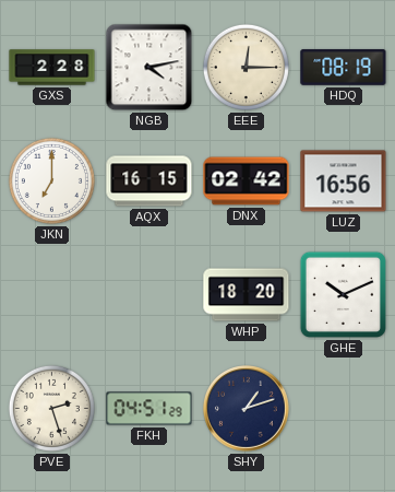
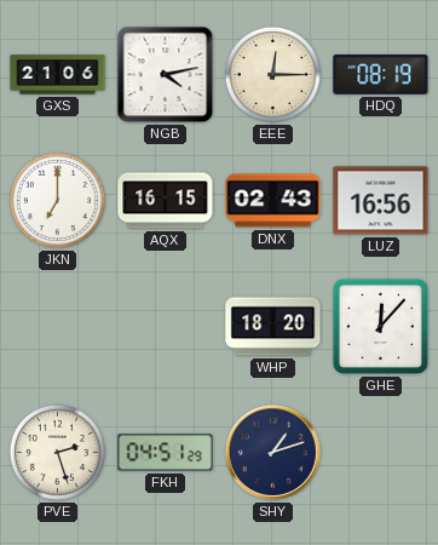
GXS: 2:28 -> 21:06
DNX: 02:42 -> 02:43
GHE: 10:11 -> 12:07
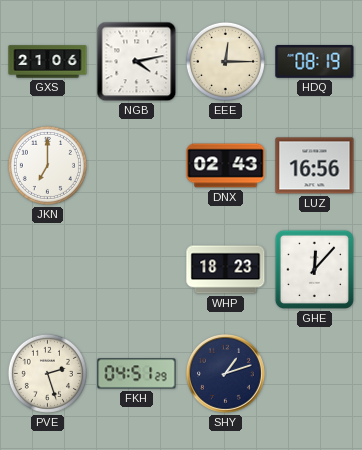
AQX: 16:15 -> none
WHP: 18:20 -> 18:23
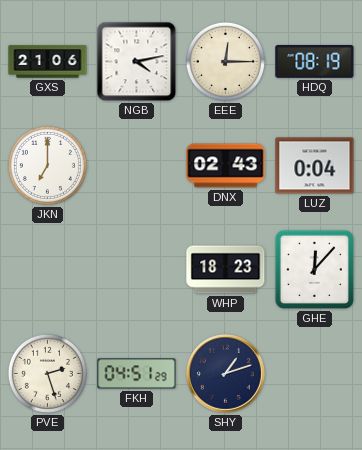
LUZ: 16:56 -> 0:04
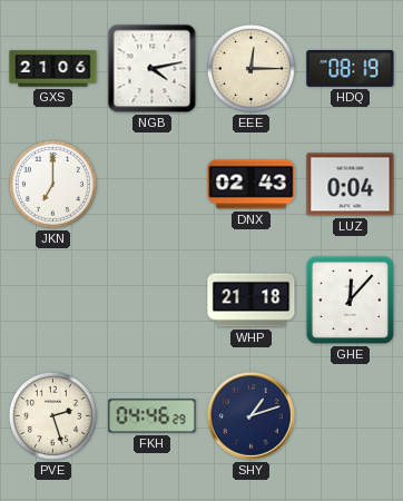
WHP: 18:23 -> 21:18
FKH: 04:51 -> 04:46
